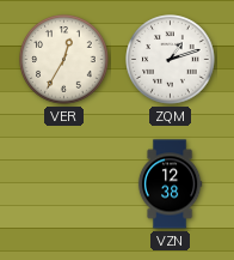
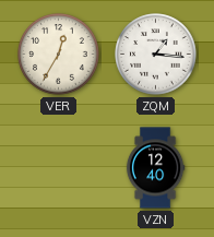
ZQM: 1:12 -> 1:16
VZN: 12:38 -> 12:40
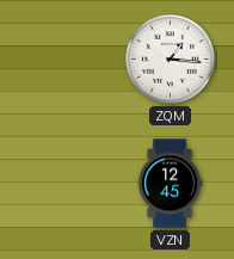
VER: 12:35 -> none
VZN: 12:40 -> 12:45
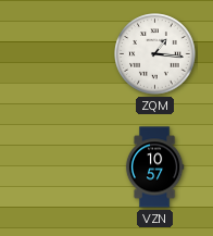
VZN: 12:45 -> 10:57
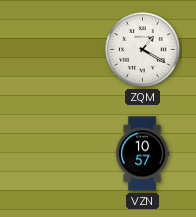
ZQM: 1:16 -> 1:20
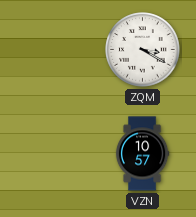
ZQM: 1:20 -> 3:20
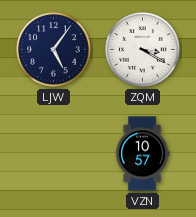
LJW: none -> 5:06
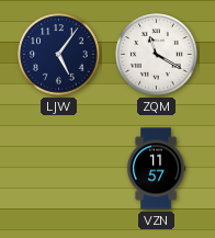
ZQM: 3:20 -> 11:20
VZN: 10:57 -> 11:57
